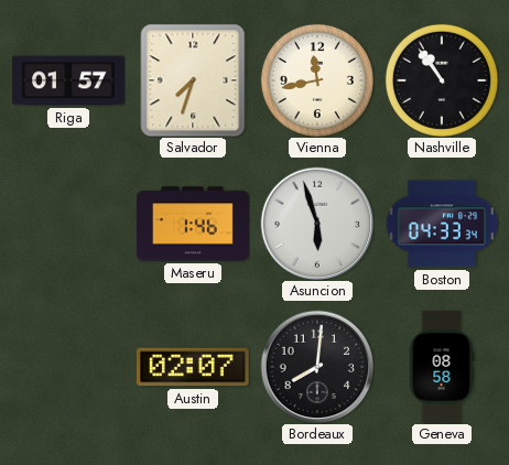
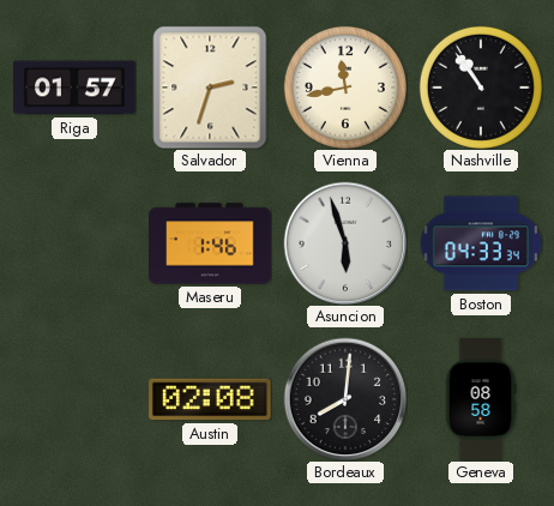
Salvador: 7:33 -> 2:33
Austin: 02:07 -> 02:08
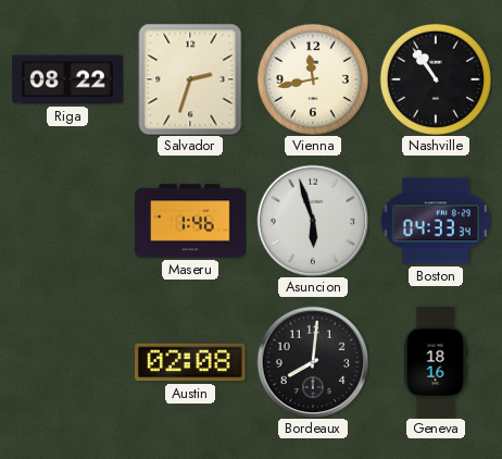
Riga: 01:57 -> 08:22
Geneva: 08:58 -> 18:16
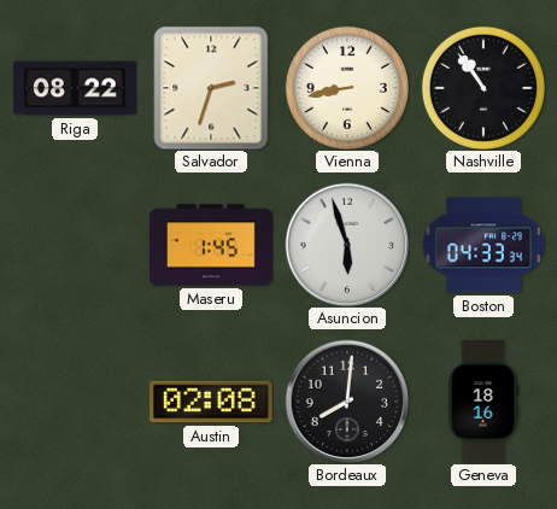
Vienna: 11:43 -> 8:43
Maseru: 1:46 -> 1:45
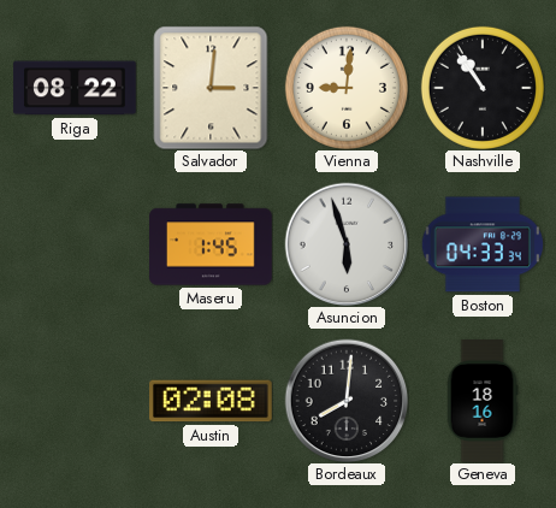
Salvador: 2:33 -> 3:01
Vienna: 8:43 -> 9:01
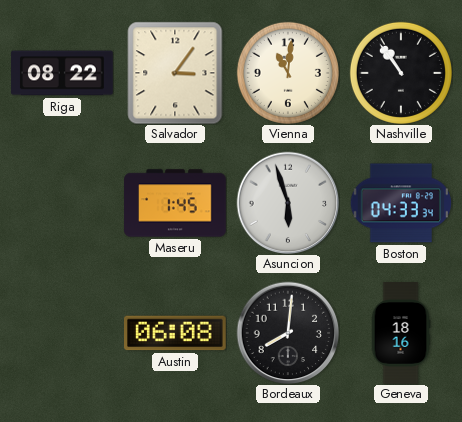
Salvador: 3:01 -> 3:06
Vienna: 9:01 -> 11:01
Austin: 02:08 -> 06:08
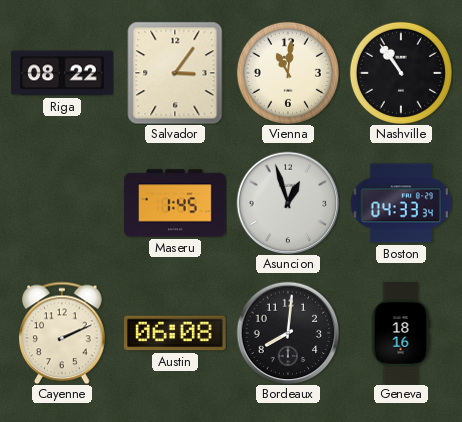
Asuncion: 5:57 -> 12:57
Cayenne: none -> 2:11
